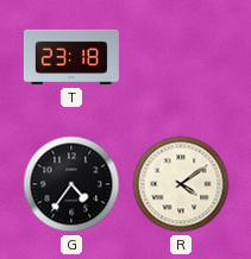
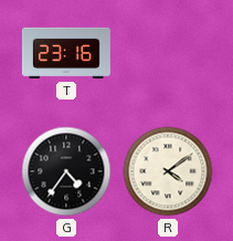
T: 23:18 -> 23:16
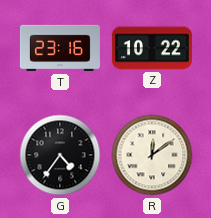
Z: none -> 10:22
R: 4:09 -> 12:09
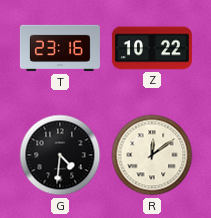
G: 4:36 -> 4:31
